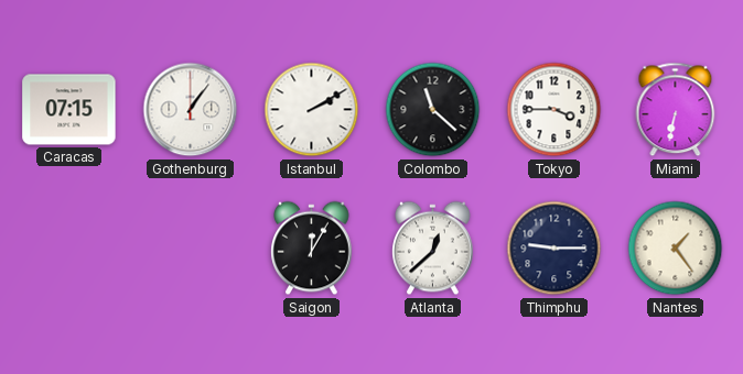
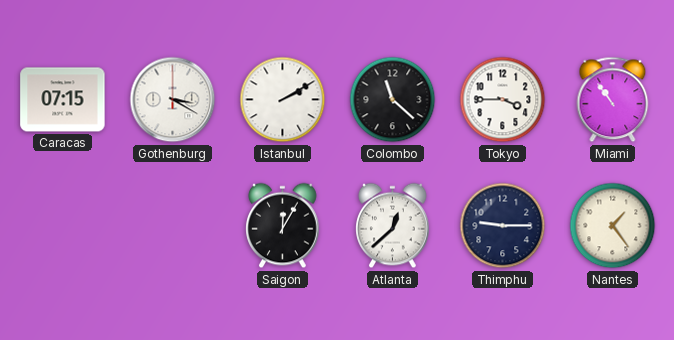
Gothenburg: 1:06 -> 3:20
Miami: 6:32 -> 10:54
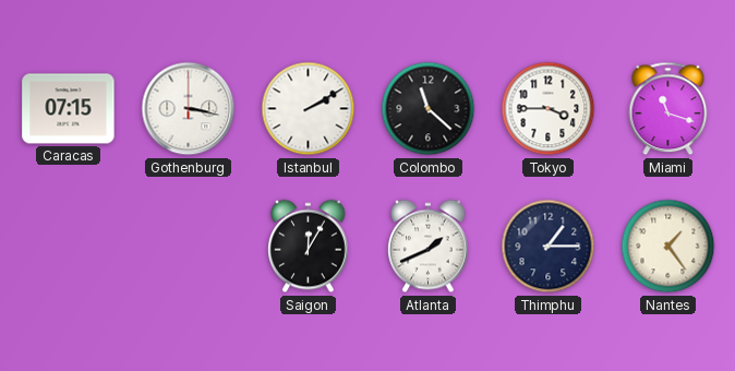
Gothenburg: 3:20 -> 3:17
Miami: 10:54 -> 11:18
Atlanta: 12:38 -> 1:41
Thimphu: 9:15 -> 1:15
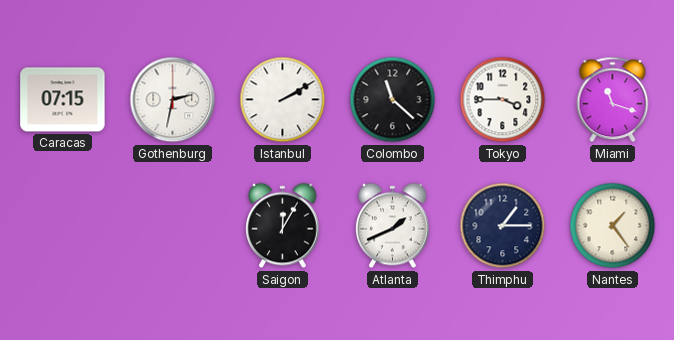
Gothenburg: 3:17 -> 2:32
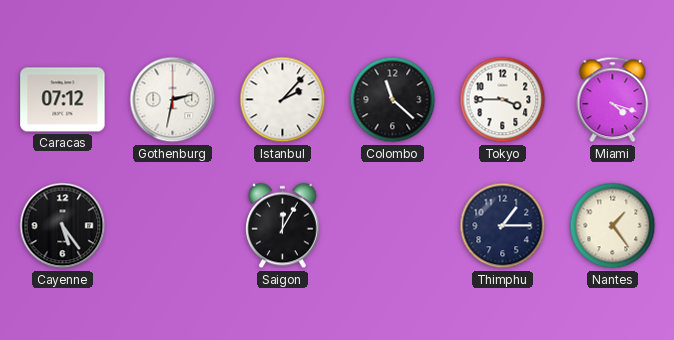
Caracas: 07:15 -> 07:12
Istanbul: 2:10 -> 2:07
Miami: 11:18 -> 4:18
Cayenne: none -> 5:24
Atlanta: 1:41 -> none
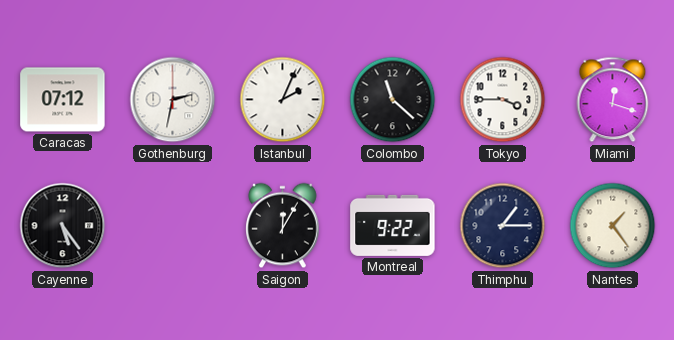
Istanbul: 2:07 -> 2:04
Miami: 4:18 -> 12:18
Montreal: none -> 9:22
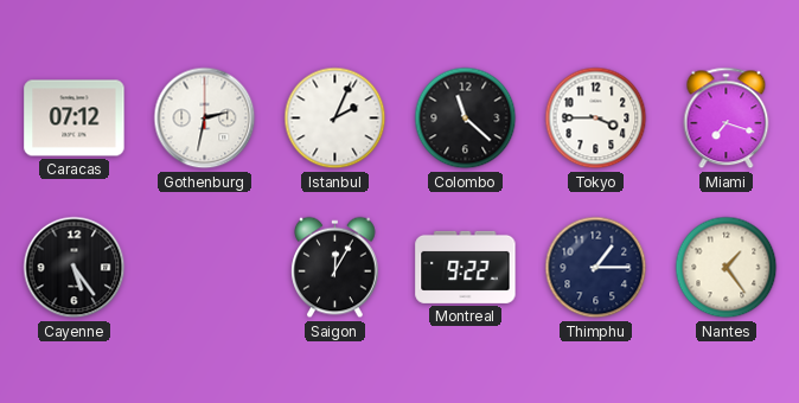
Miami: 12:18 -> 7:18
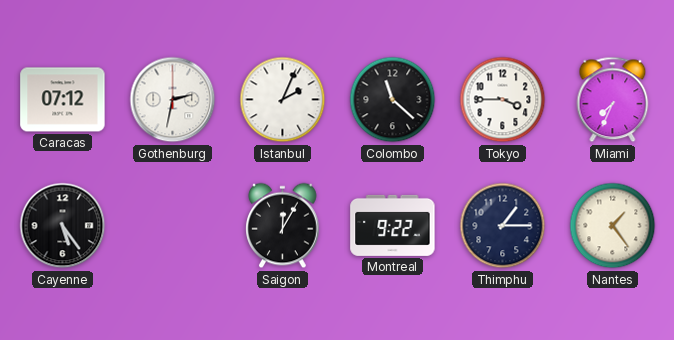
Miami: 7:18 -> 7:34
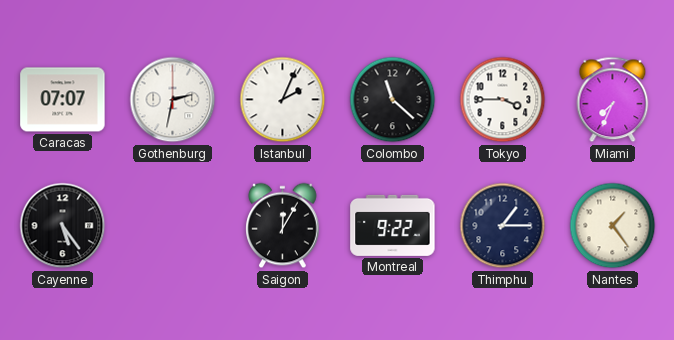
Caracas: 07:12 -> 07:07
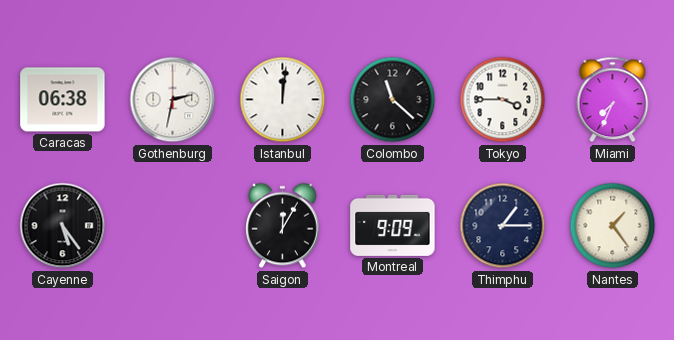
Caracas: 07:07 -> 06:38
Istanbul: 2:04 -> 12:01
Montreal: 9:22 -> 9:09
